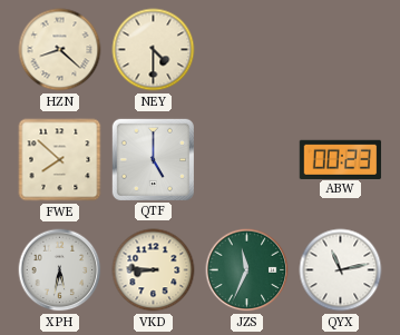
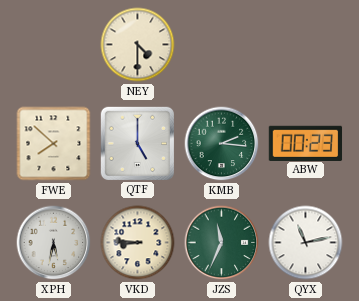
HZN: 8:22 -> none
KMB: none -> 2:16
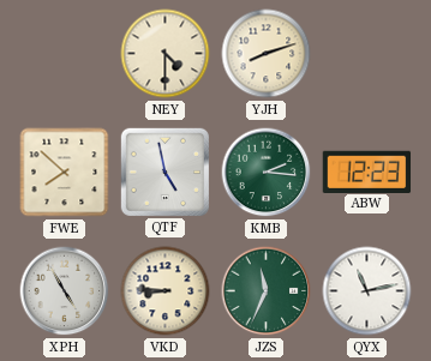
YJH: none -> 8:12
QTF: 5:00 -> 4:58
ABW: 00:23 -> 12:23
XPH: 5:32 -> 4:55
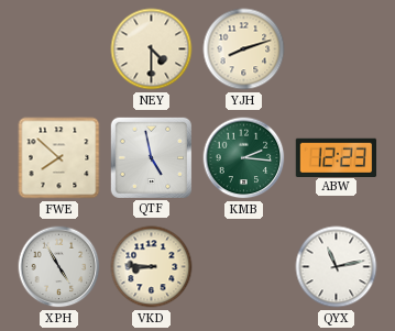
JZS: 11:34 -> none
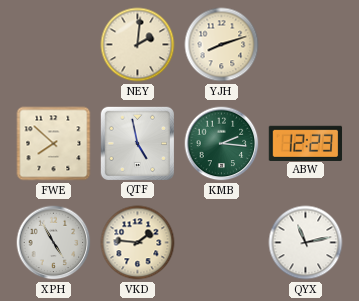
NEY: 4:30 -> 2:01
VKD: 8:46 -> 1:46
